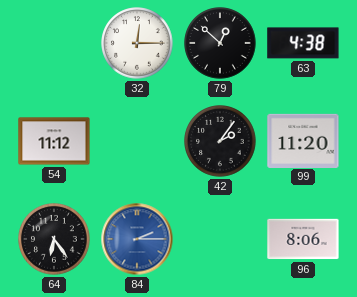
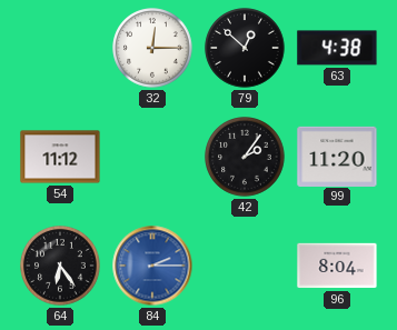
96: 8:06 -> 8:04
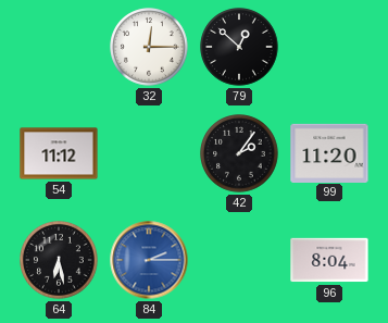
63: 4:38 -> none
64: 6:24 -> 6:28
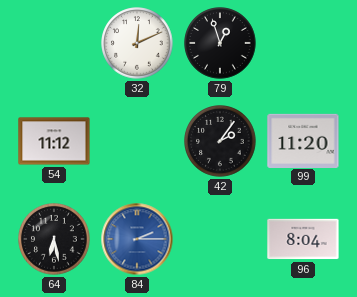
32: 12:15 -> 12:11
79: 12:52 -> 12:57
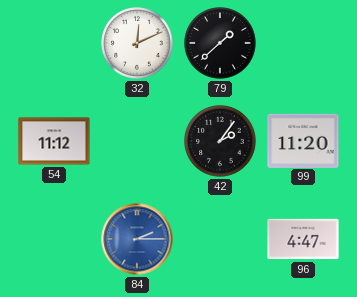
79: 12:57 -> 1:38
64: 6:28 -> none
96: 8:04 -> 4:47
